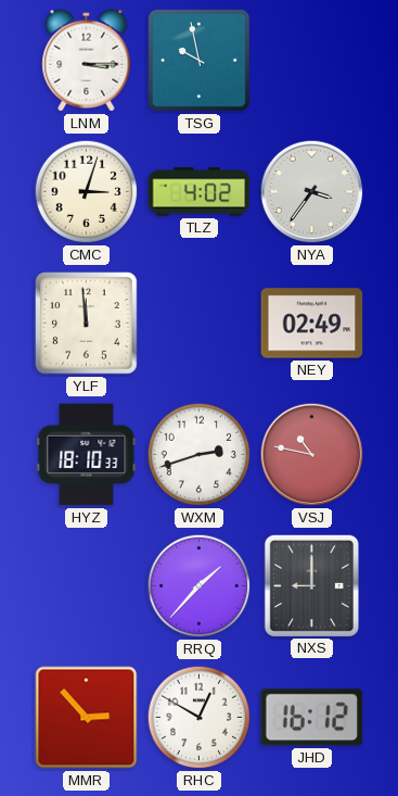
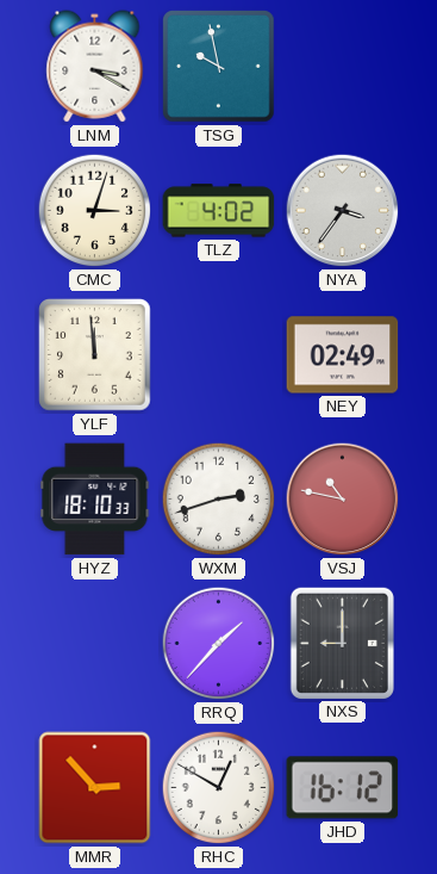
LNM: 3:15 -> 3:20
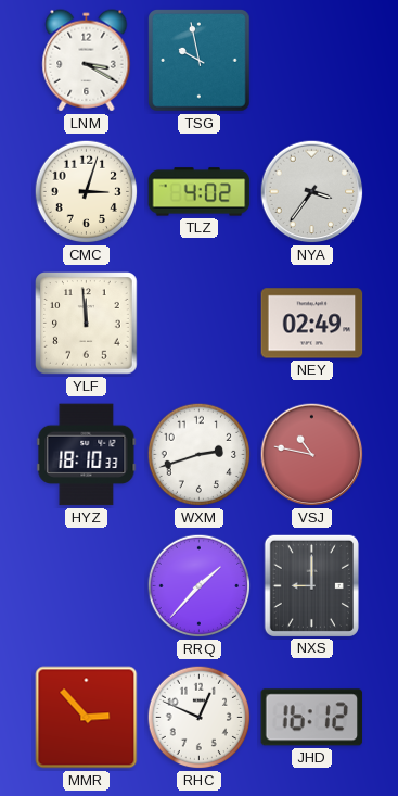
RHC: 12:50 -> 12:49
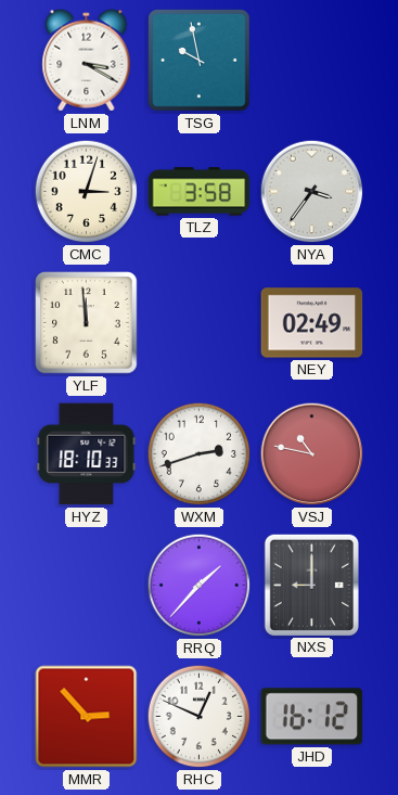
TLZ: 4:02 -> 3:58
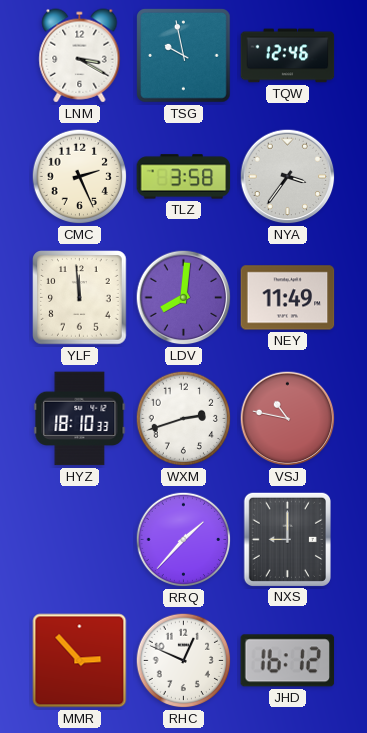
TQW: none -> 12:46
CMC: 3:03 -> 2:26
LDV: none -> 8:01
NEY: 02:49 -> 11:49
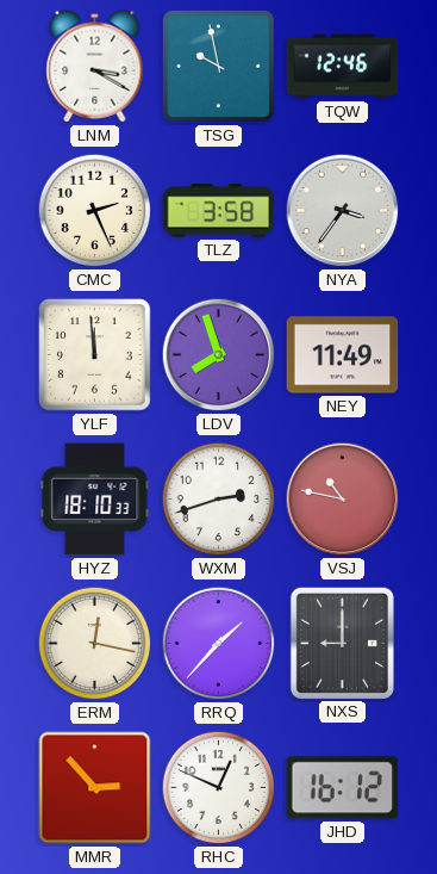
LDV: 8:01 -> 7:57
ERM: none -> 12:17
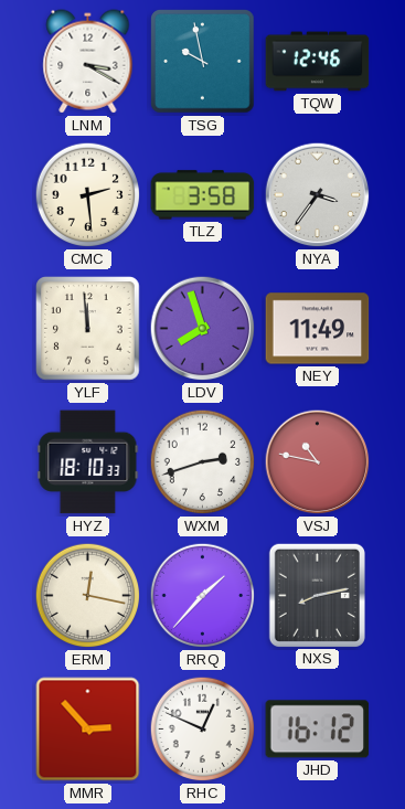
CMC: 2:26 -> 2:29
NXS: 9:00 -> 8:13
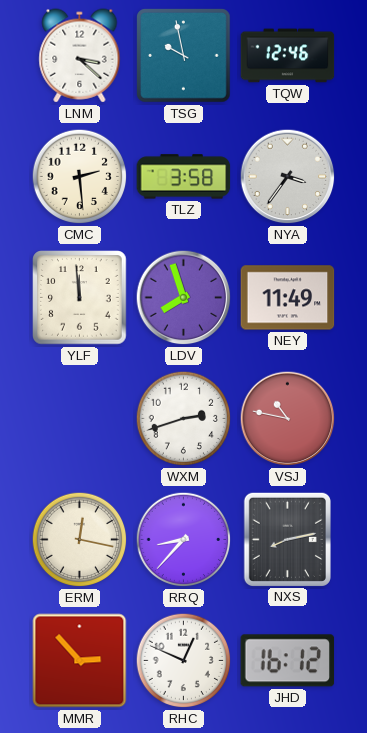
LNM: 3:20 -> 3:22
HYZ: 18:10 -> none
RRQ: 1:37 -> 8:37
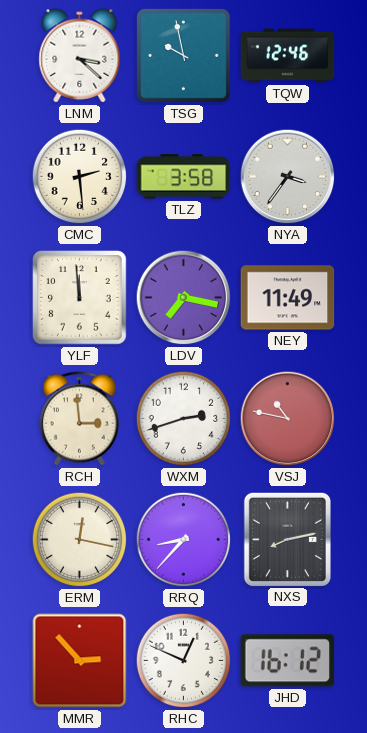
LDV: 7:57 -> 7:17
RCH: none -> 2:59
